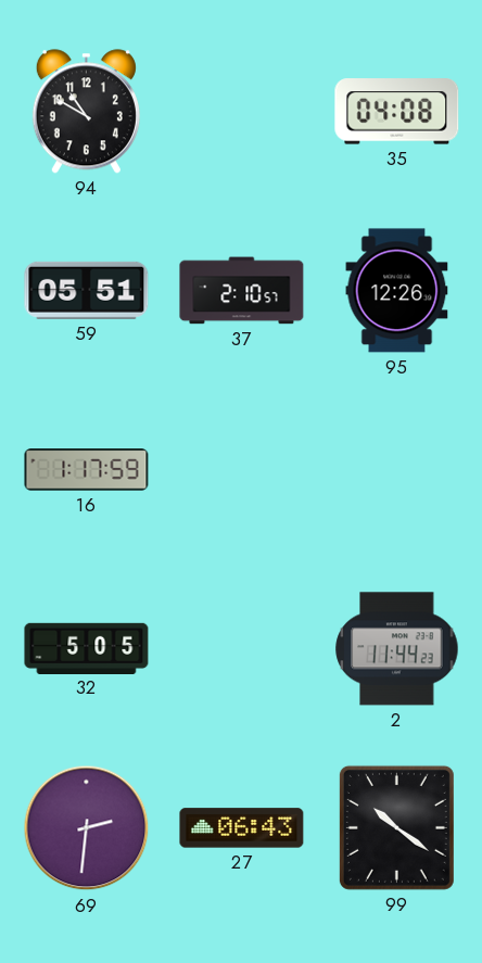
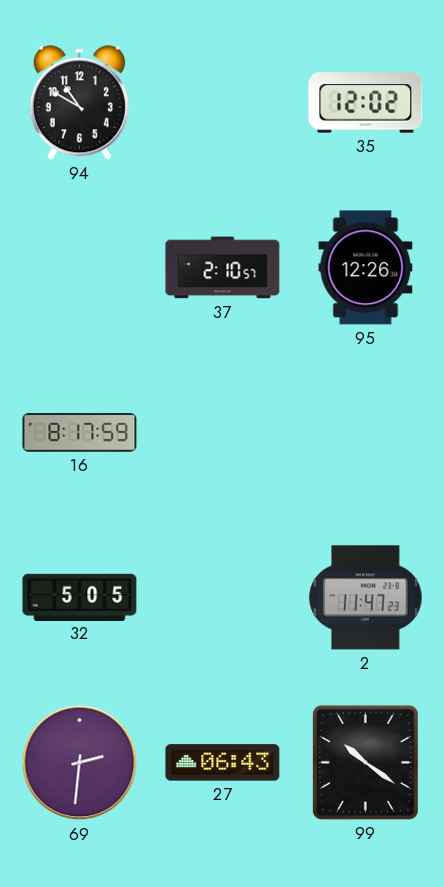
35: 04:08 -> 12:02
59: 05:51 -> none
16: 1:17 -> 8:17
2: 11:44 -> 11:47
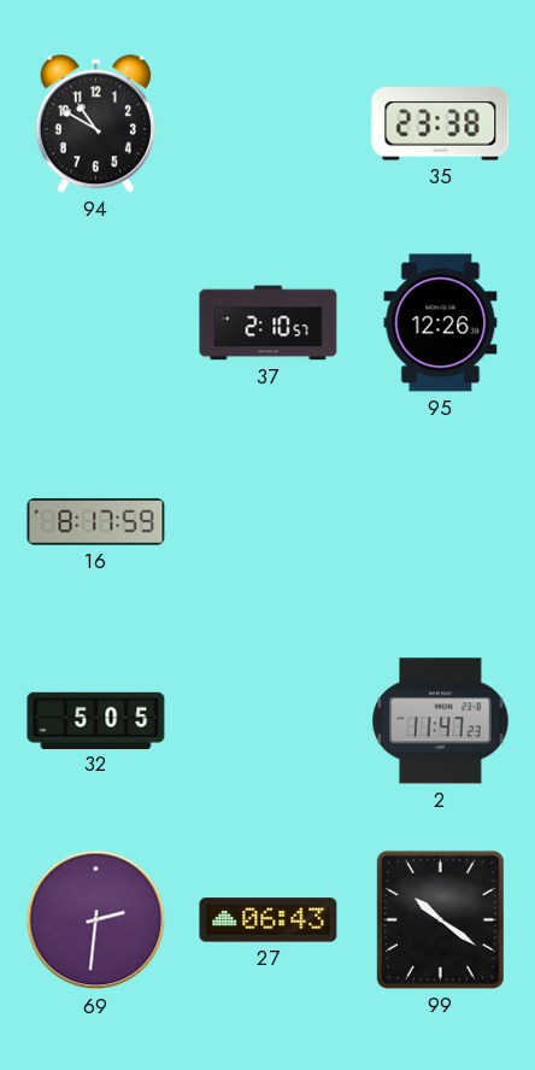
35: 12:02 -> 23:38
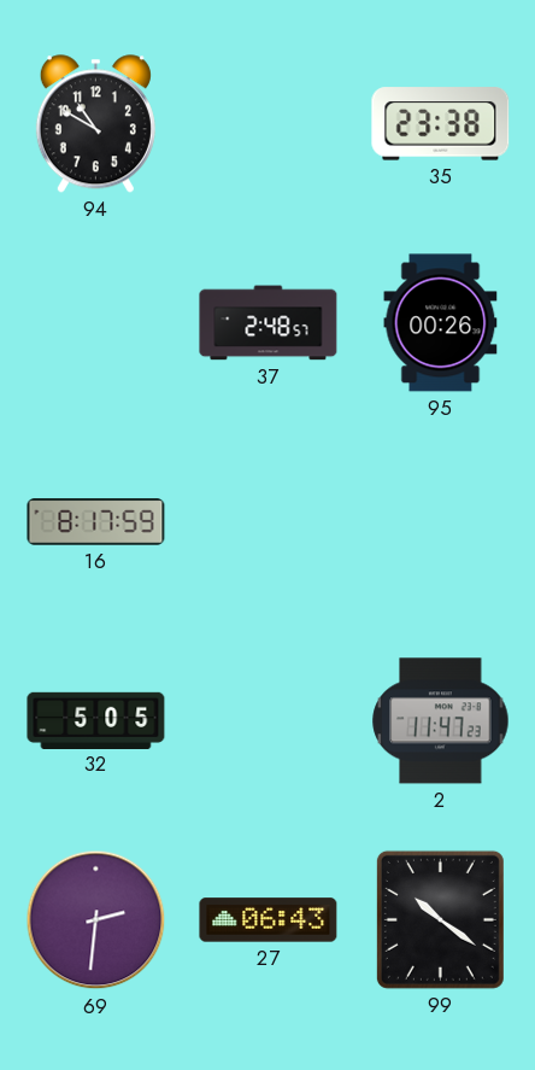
37: 2:10 -> 2:48
95: 12:26 -> 00:26
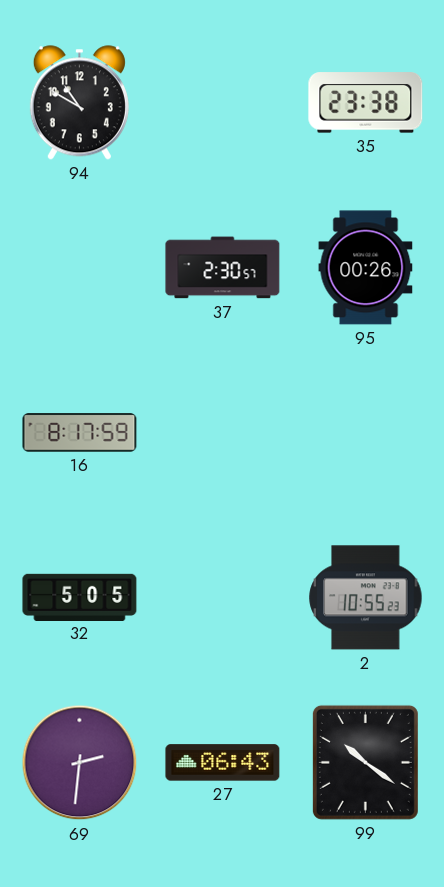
37: 2:48 -> 2:30
2: 11:47 -> 10:55
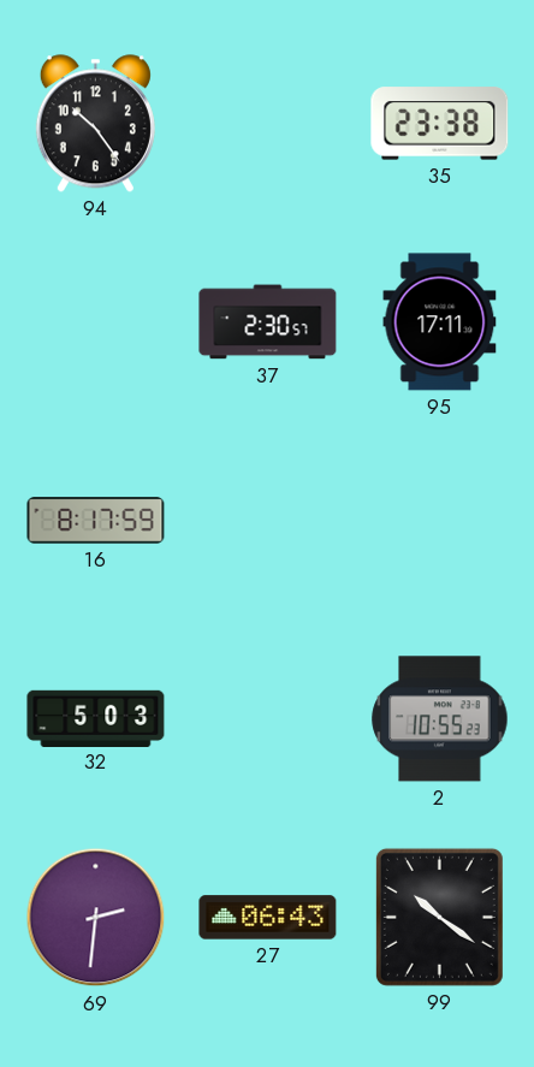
94: 10:50 -> 10:24
95: 00:26 -> 17:11
32: 5:05 -> 5:03
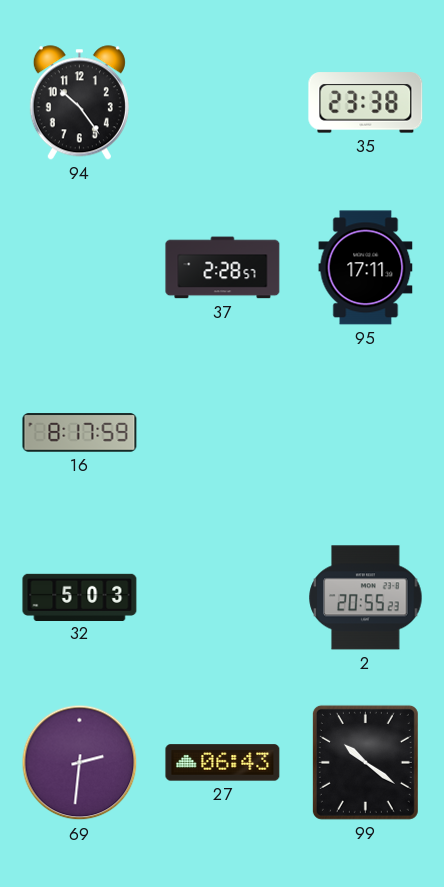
37: 2:30 -> 2:28
2: 10:55 -> 20:55
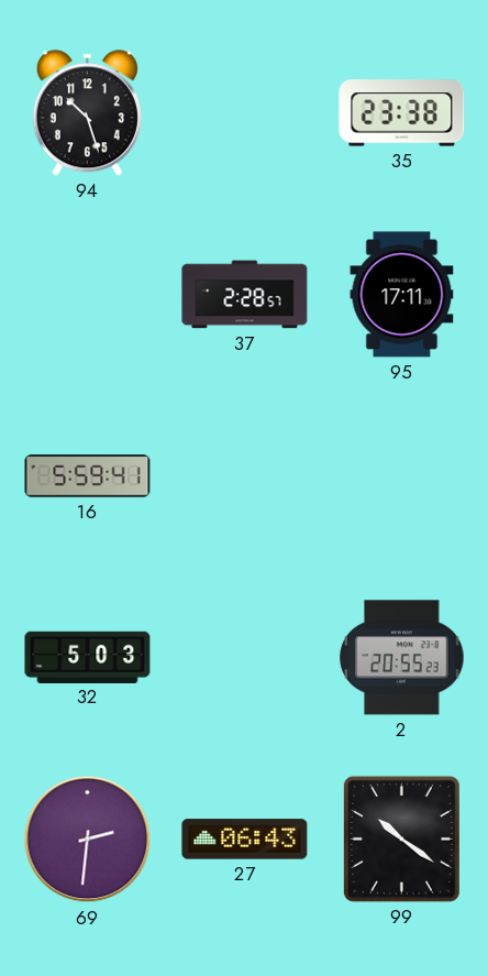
94: 10:24 -> 10:27
16: 8:17 -> 5:59
